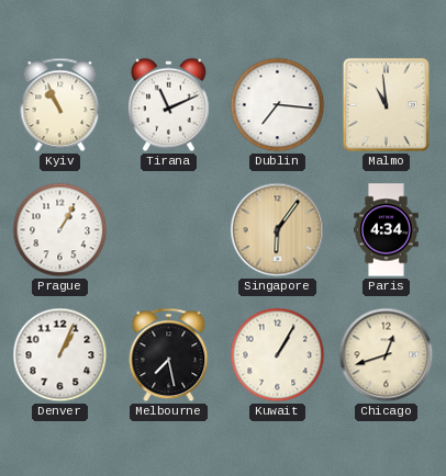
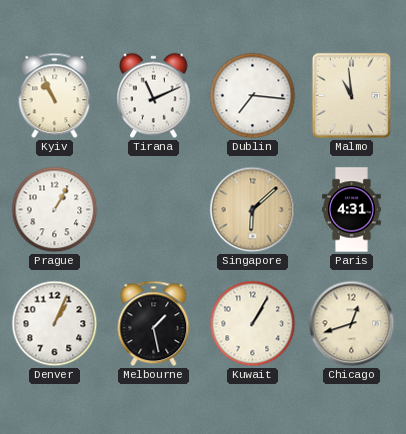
Singapore: 6:06 -> 6:08
Paris: 4:34 -> 4:31
Melbourne: 7:28 -> 1:28
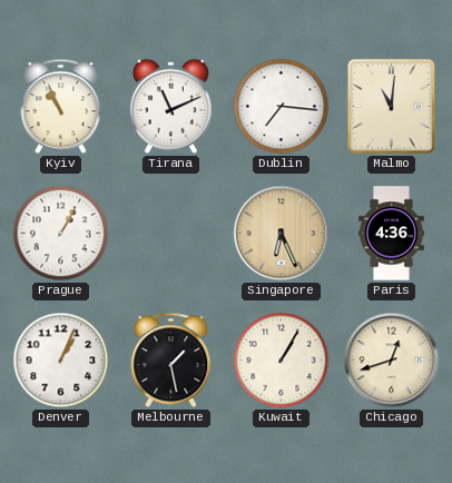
Malmo: 10:59 -> 11:01
Singapore: 6:08 -> 6:26
Paris: 4:31 -> 4:36
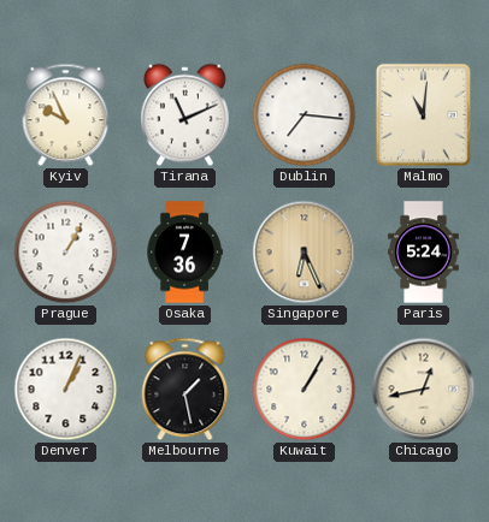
Kyiv: 10:56 -> 9:56
Osaka: none -> 7:36
Paris: 4:36 -> 5:24
Chicago: 12:42 -> 12:43
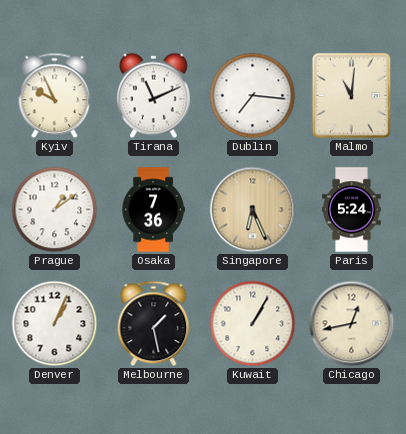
Prague: 1:05 -> 1:09
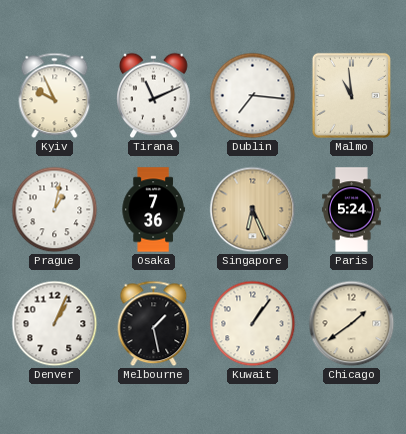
Malmo: 11:01 -> 10:59
Prague: 1:09 -> 1:02
Kuwait: 1:05 -> 1:06
Chicago: 12:43 -> 1:39
